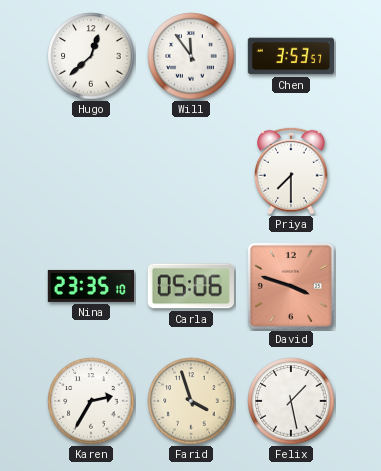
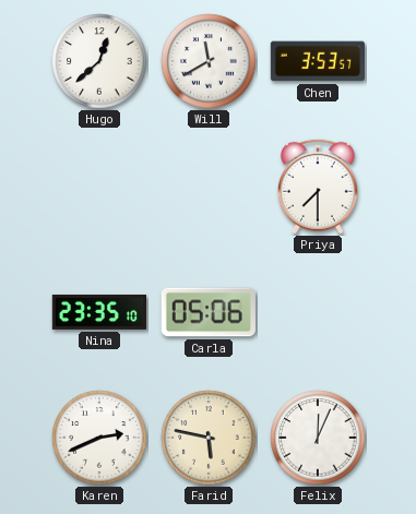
Will: 11:54 -> 11:40
David: 3:48 -> none
Karen: 2:35 -> 2:41
Farid: 3:57 -> 5:47
Felix: 1:28 -> 12:04
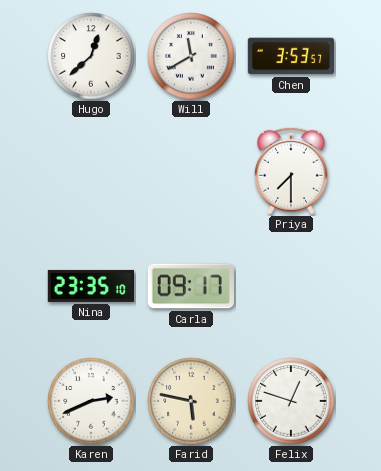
Carla: 05:06 -> 09:17
Felix: 12:04 -> 12:48
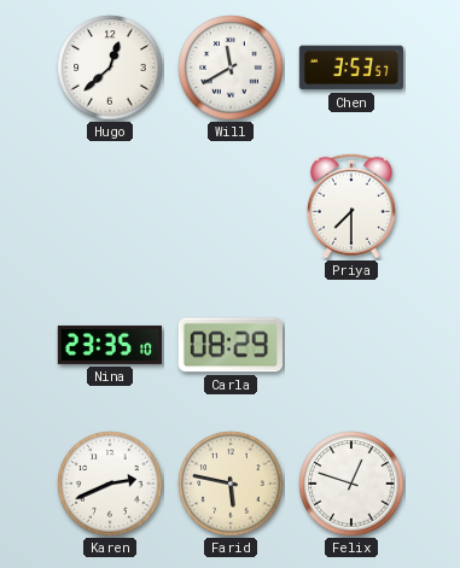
Carla: 09:17 -> 08:29
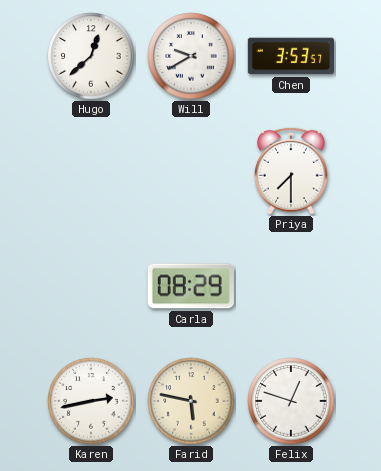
Will: 11:40 -> 9:40
Nina: 23:35 -> none
Karen: 2:41 -> 2:43
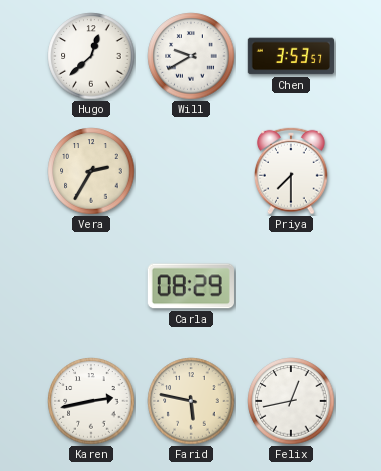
Vera: none -> 2:35
Felix: 12:48 -> 12:43
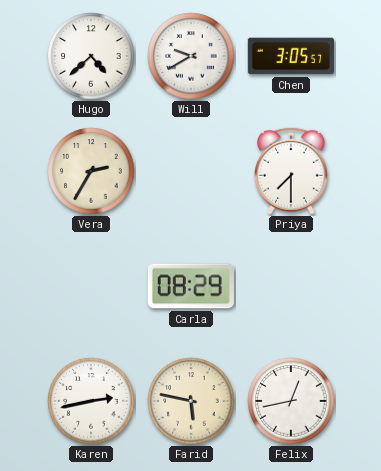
Hugo: 12:38 -> 4:38
Chen: 3:53 -> 3:05
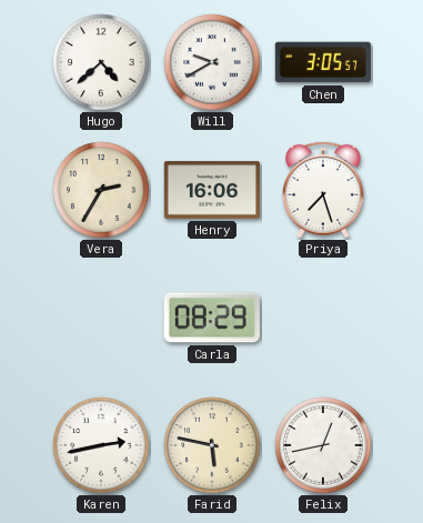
Henry: none -> 16:06
Priya: 7:30 -> 7:27
